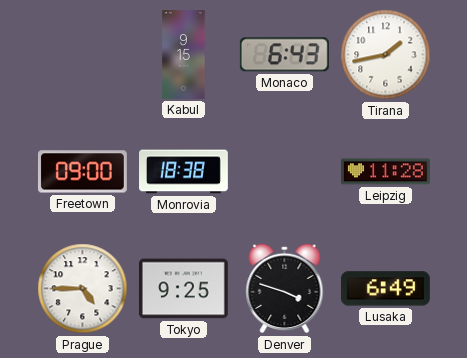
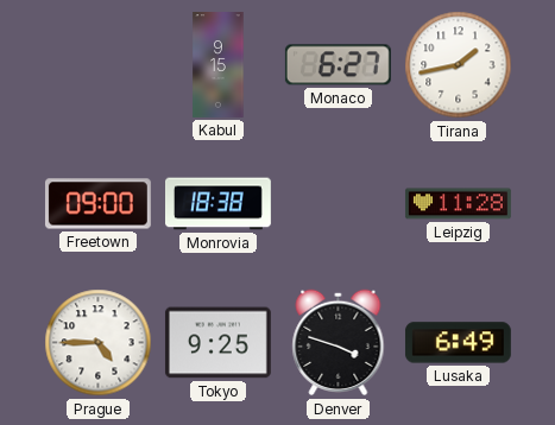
Monaco: 6:43 -> 6:27
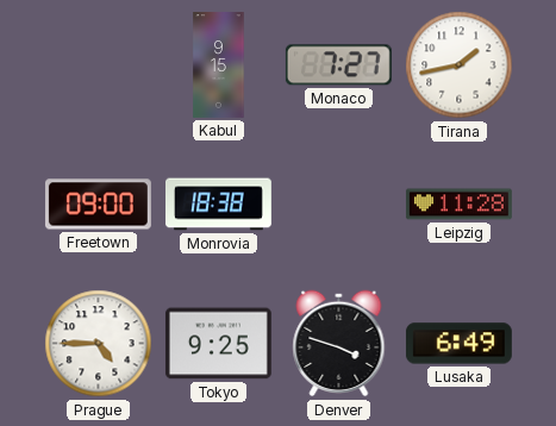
Monaco: 6:27 -> 7:27
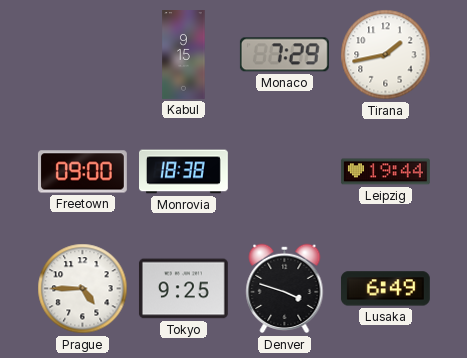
Monaco: 7:27 -> 7:29
Leipzig: 11:28 -> 19:44
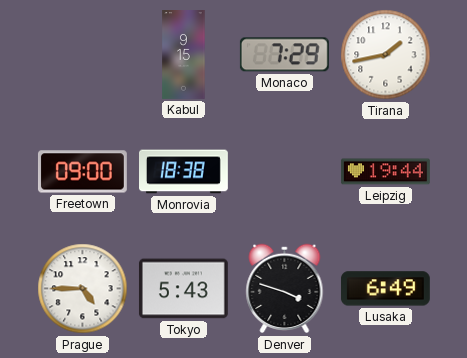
Tokyo: 9:25 -> 5:43
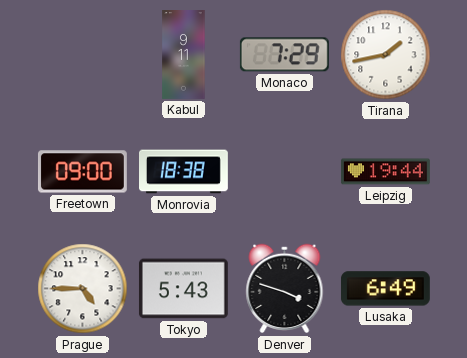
Kabul: 9:15 -> 9:11
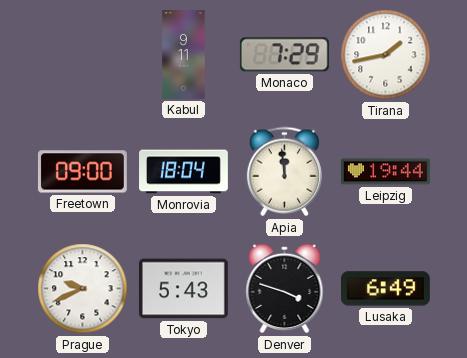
Monrovia: 18:38 -> 18:04
Apia: none -> 11:59
Prague: 4:45 -> 9:41
